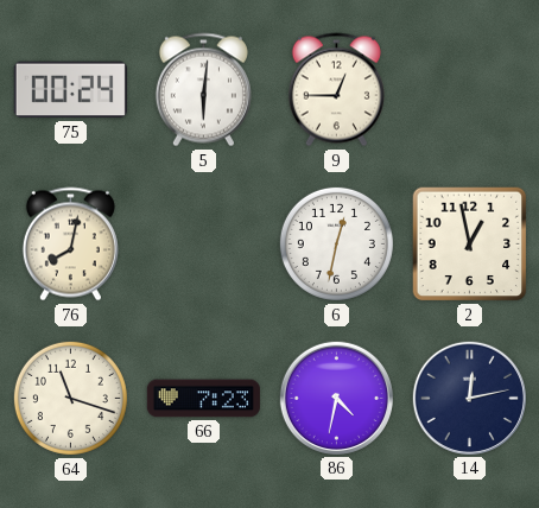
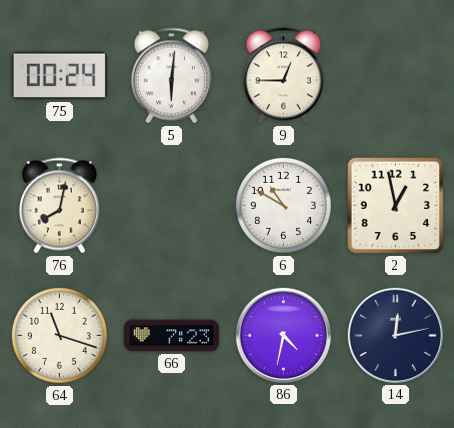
6: 12:32 -> 10:50
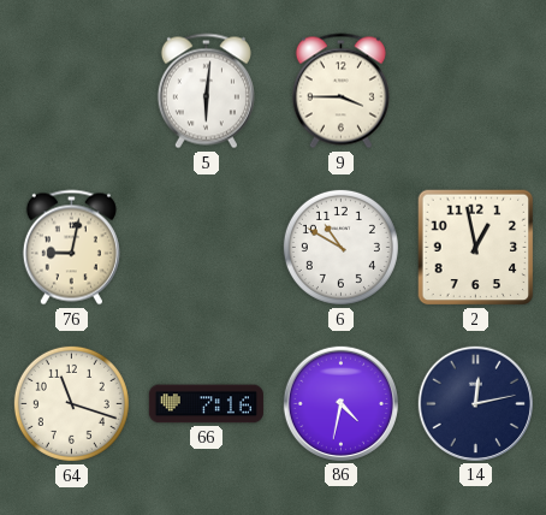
75: 00:24 -> none
9: 12:45 -> 3:45
76: 8:02 -> 9:02
66: 7:23 -> 7:16
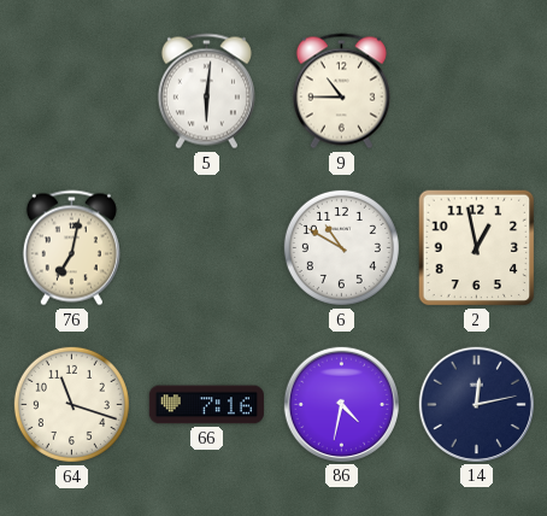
9: 3:45 -> 10:45
76: 9:02 -> 7:02
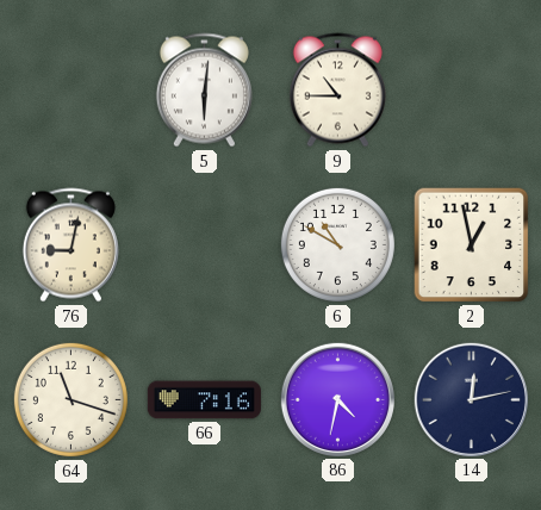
76: 7:02 -> 9:02
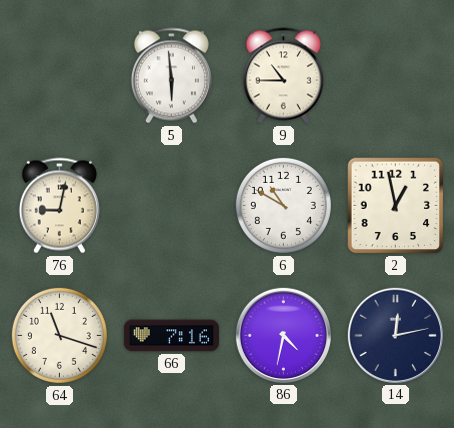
5: 6:01 -> 5:59
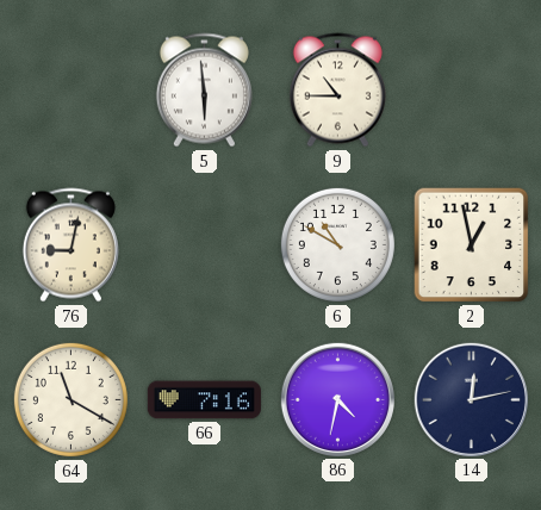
64: 11:18 -> 11:20
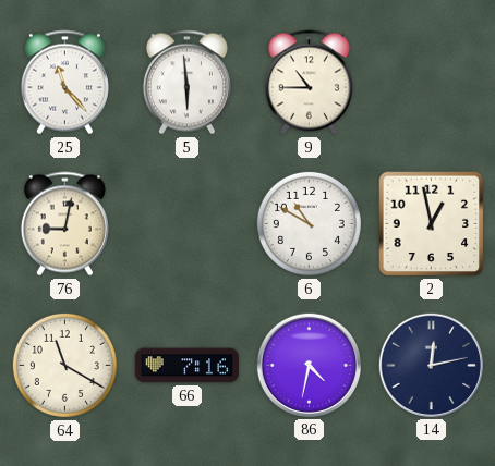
25: none -> 11:23
